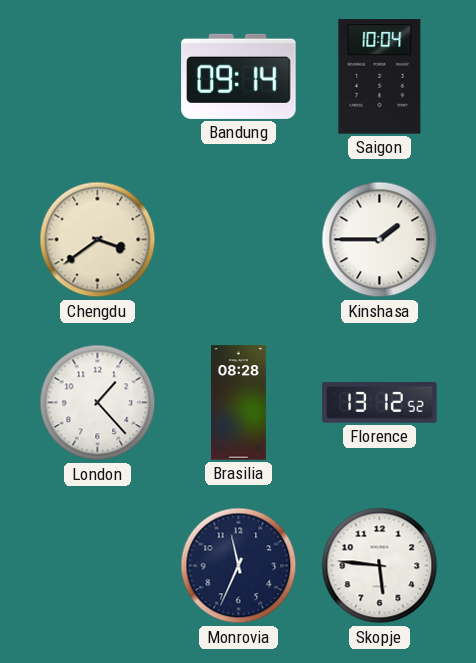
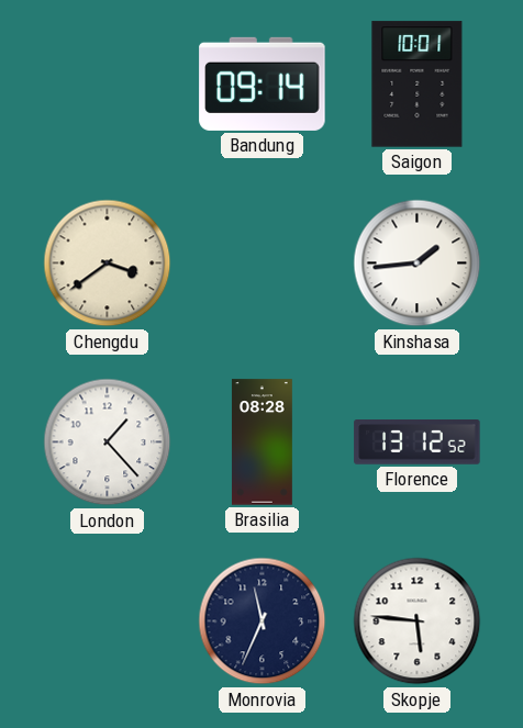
Saigon: 10:04 -> 10:01
Kinshasa: 1:45 -> 1:44
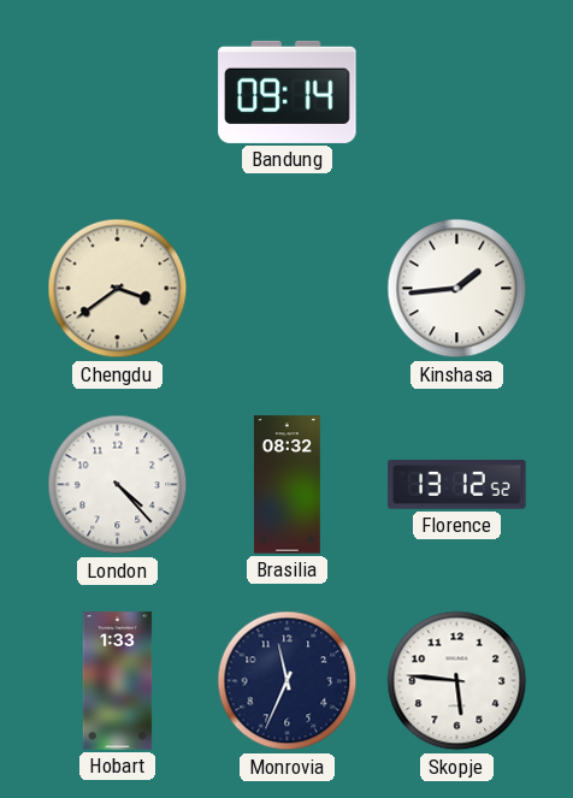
Saigon: 10:01 -> none
London: 1:23 -> 4:23
Brasilia: 08:28 -> 08:32
Hobart: none -> 1:33
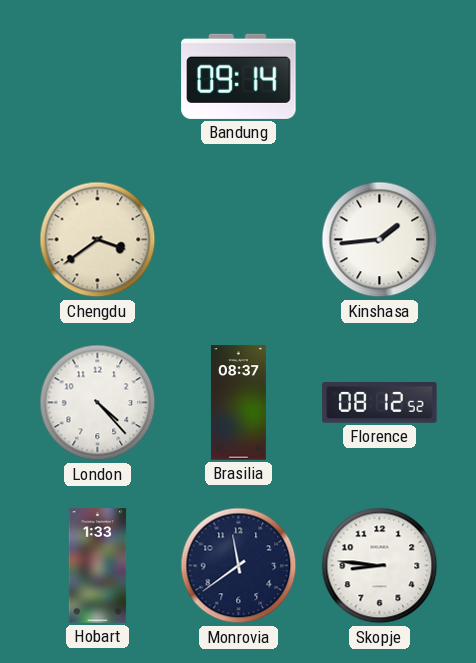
Brasilia: 08:32 -> 08:37
Florence: 13:12 -> 08:12
Monrovia: 11:34 -> 11:39
Skopje: 5:46 -> 8:46
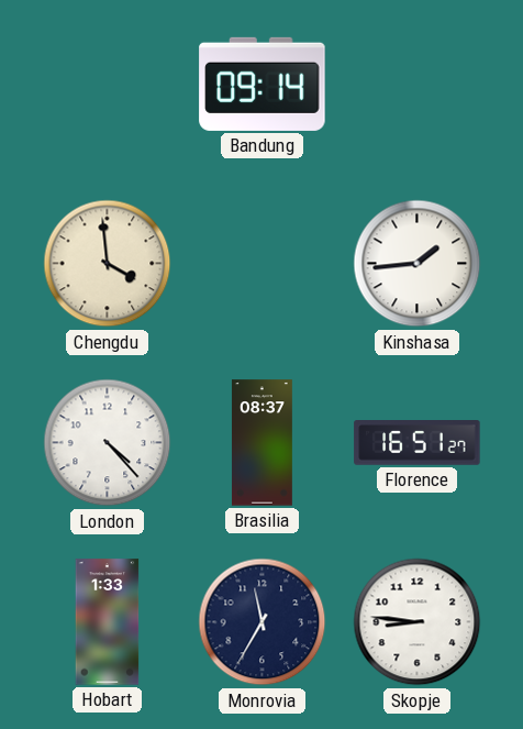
Chengdu: 3:39 -> 3:59
Florence: 08:12 -> 16:51
Monrovia: 11:39 -> 11:35
